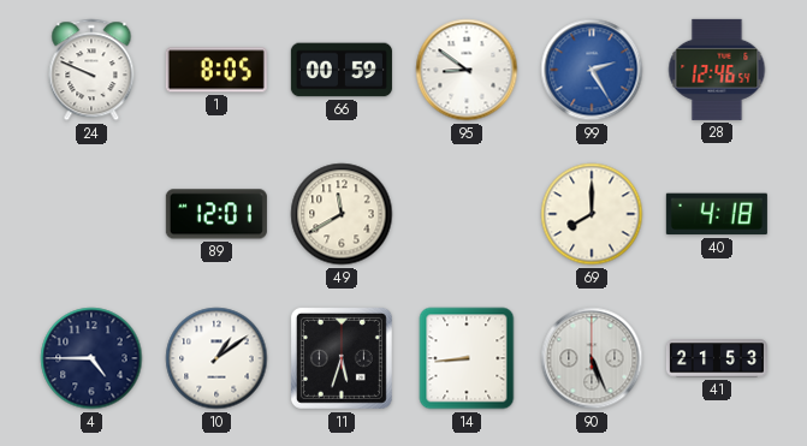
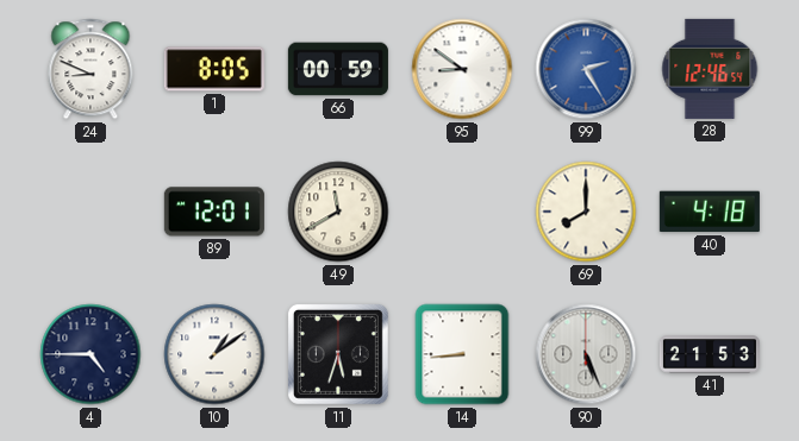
24: 9:49 -> 8:49
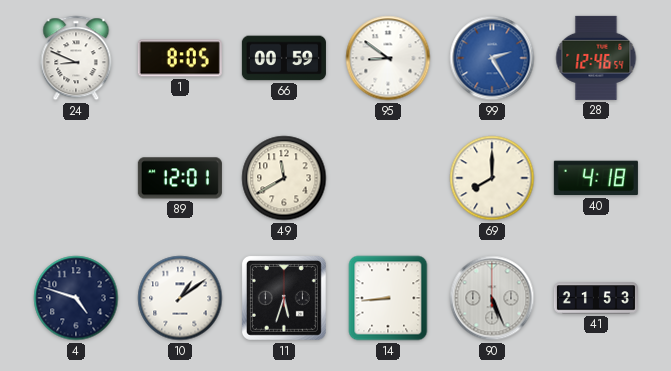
4: 4:45 -> 4:48
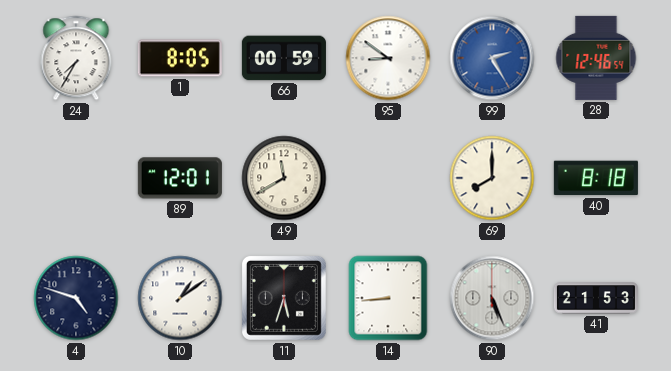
24: 8:49 -> 7:35
40: 4:18 -> 8:18
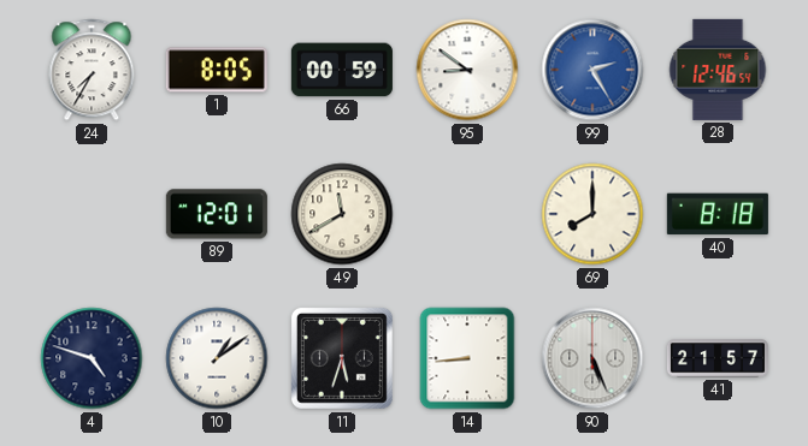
41: 21:53 -> 21:57
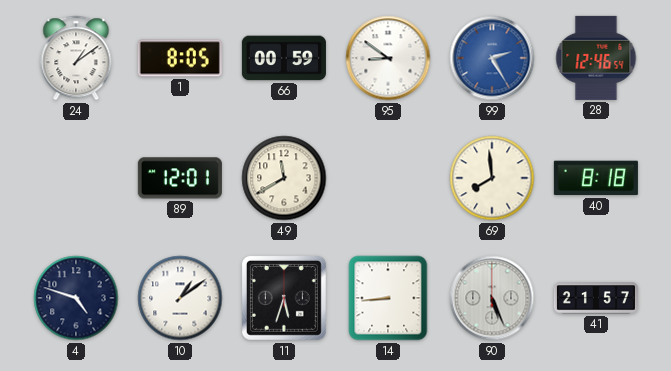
24: 7:35 -> 1:09
69: 8:00 -> 7:59
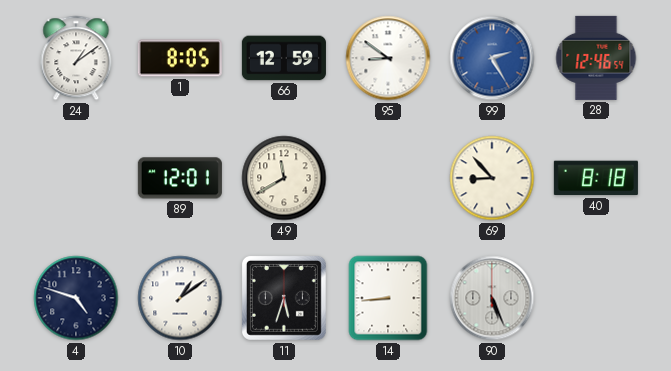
66: 00:59 -> 12:59
69: 7:59 -> 8:53
41: 21:57 -> none
